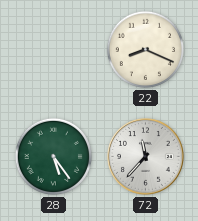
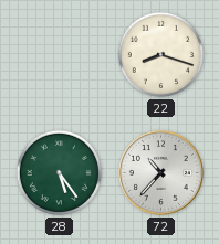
22: 8:19 -> 8:18
72: 11:37 -> 10:37
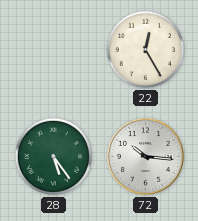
22: 8:18 -> 12:25
72: 10:37 -> 10:16
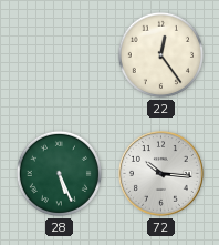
22: 12:25 -> 12:24
28: 5:24 -> 5:26
